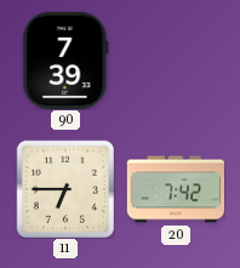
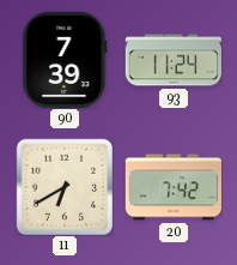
93: none -> 11:24
11: 6:45 -> 6:40
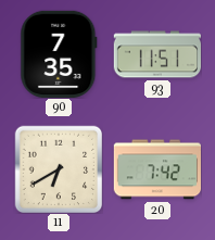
90: 7:39 -> 7:35
93: 11:24 -> 11:51
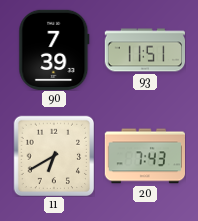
90: 7:35 -> 7:39
20: 7:42 -> 7:43
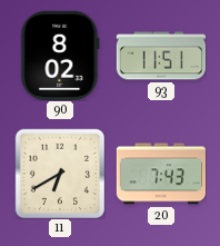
90: 7:39 -> 8:02
